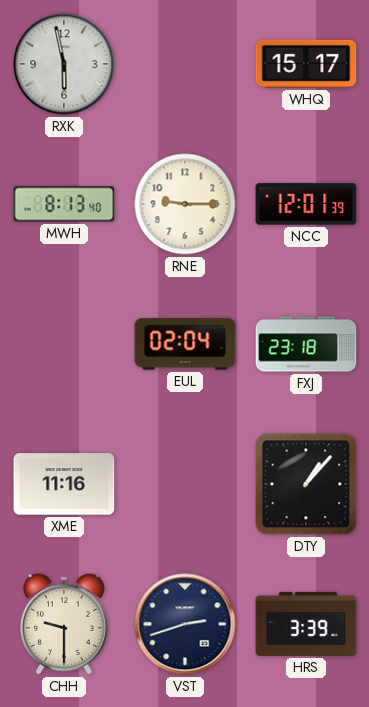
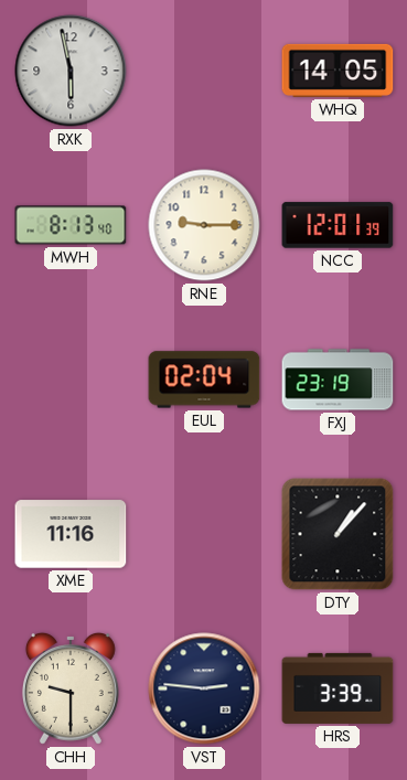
WHQ: 15:17 -> 14:05
FXJ: 23:18 -> 23:19
VST: 2:42 -> 2:46
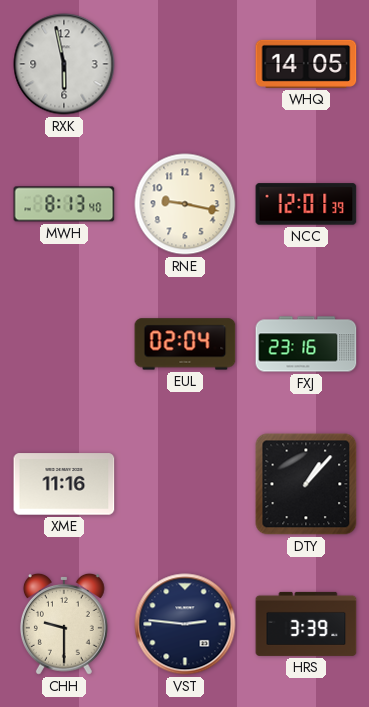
RNE: 9:15 -> 9:17
FXJ: 23:19 -> 23:16
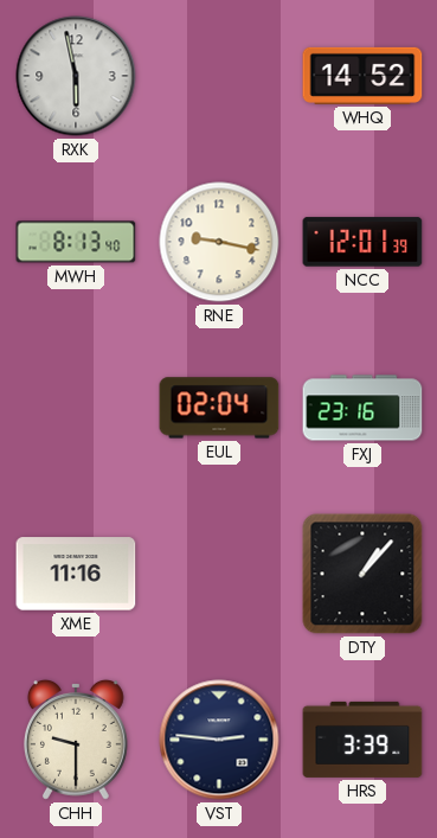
WHQ: 14:05 -> 14:52
